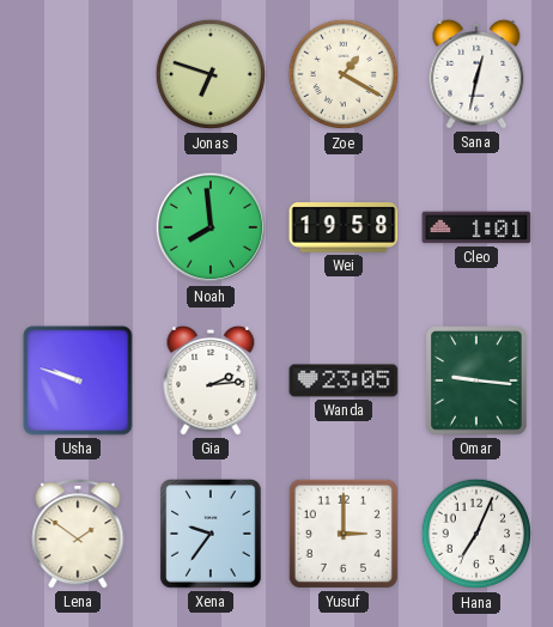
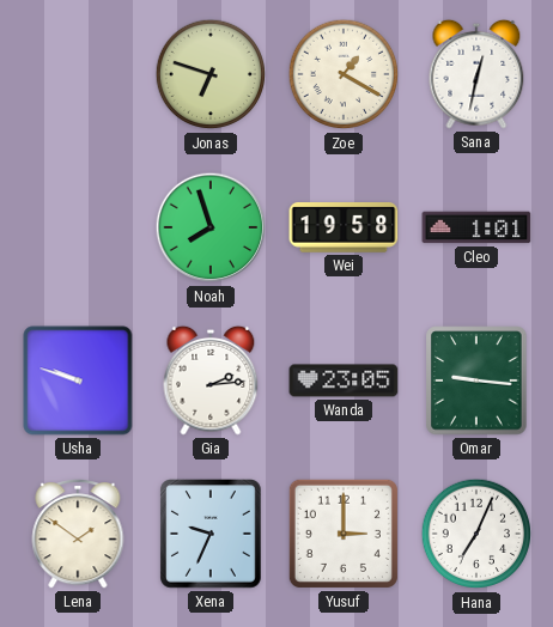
Noah: 7:59 -> 7:57
Xena: 9:36 -> 9:34
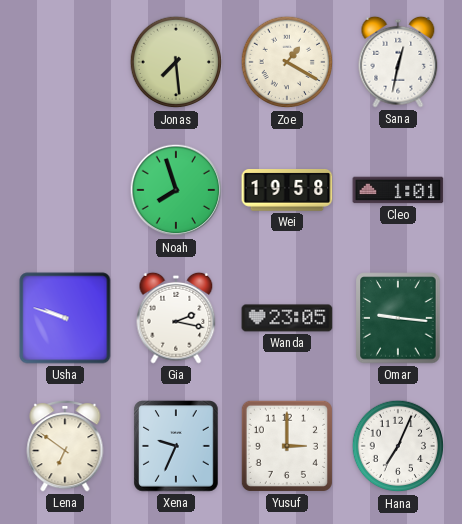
Jonas: 6:48 -> 7:29
Gia: 2:14 -> 2:17
Lena: 1:51 -> 6:51
